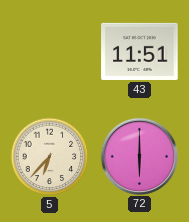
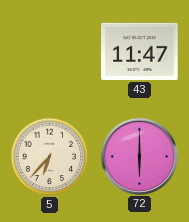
43: 11:51 -> 11:47
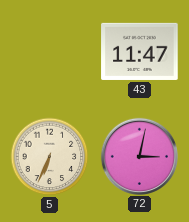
5: 6:37 -> 6:34
72: 6:00 -> 3:02
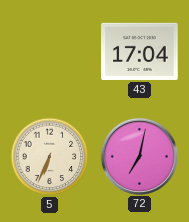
43: 11:47 -> 17:04
72: 3:02 -> 7:02
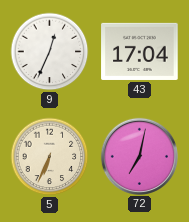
9: none -> 12:34
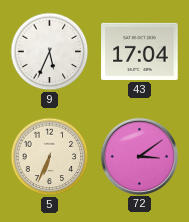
9: 12:34 -> 5:34
72: 7:02 -> 3:09
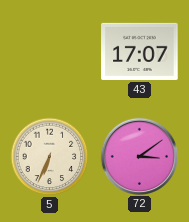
9: 5:34 -> none
43: 17:04 -> 17:07
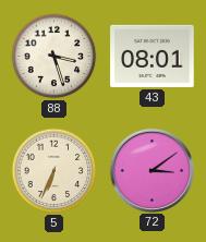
88: none -> 3:27
43: 17:07 -> 08:01
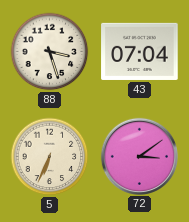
43: 08:01 -> 07:04
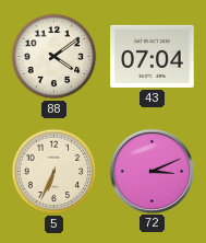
88: 3:27 -> 4:09
72: 3:09 -> 3:11
